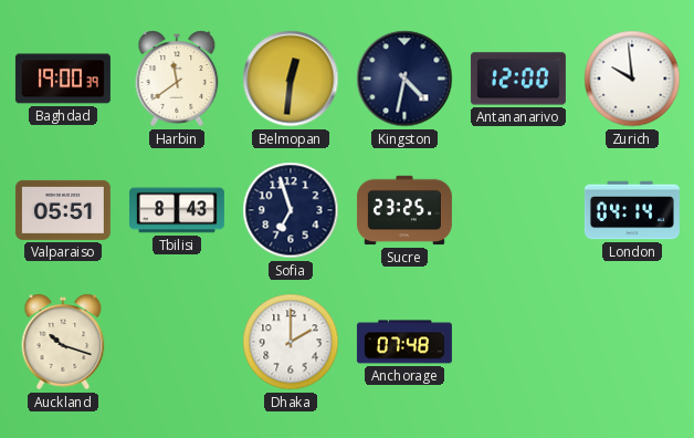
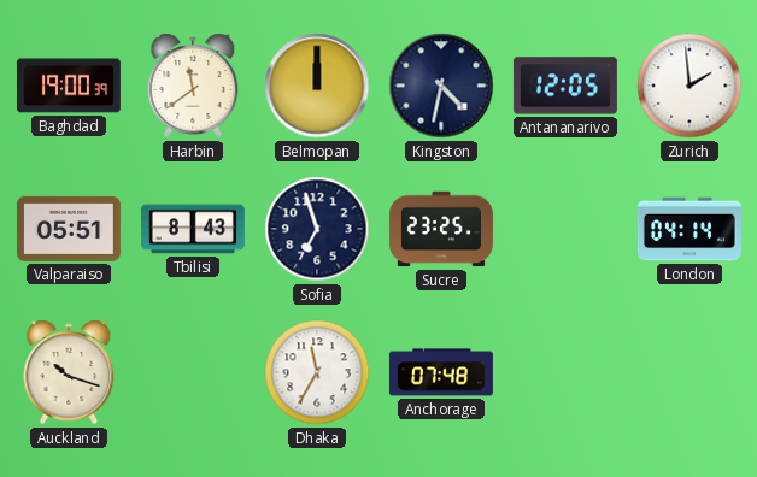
Belmopan: 12:31 -> 12:00
Antananarivo: 12:00 -> 12:05
Zurich: 9:59 -> 1:59
Dhaka: 2:00 -> 11:35
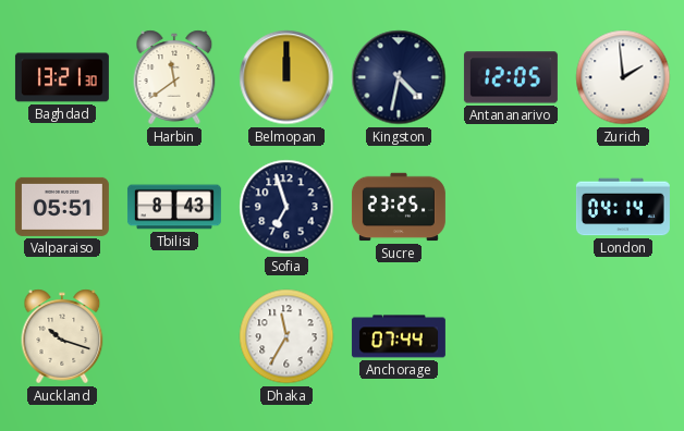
Baghdad: 19:00 -> 13:21
Anchorage: 07:48 -> 07:44
